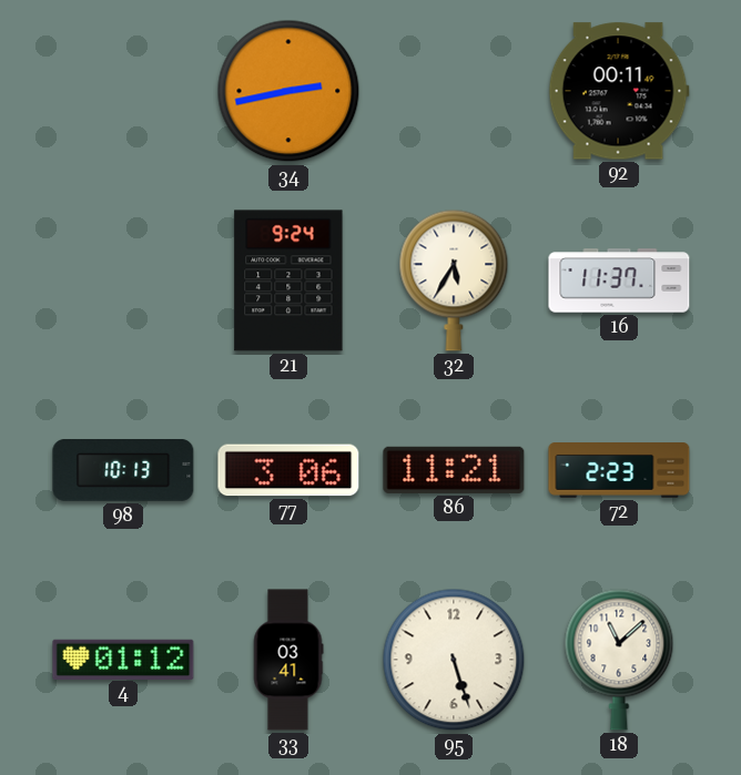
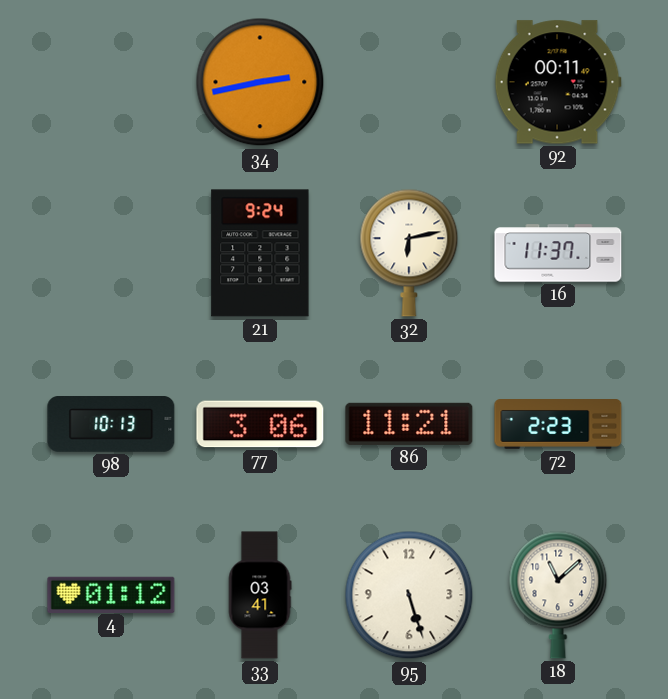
32: 5:35 -> 6:13
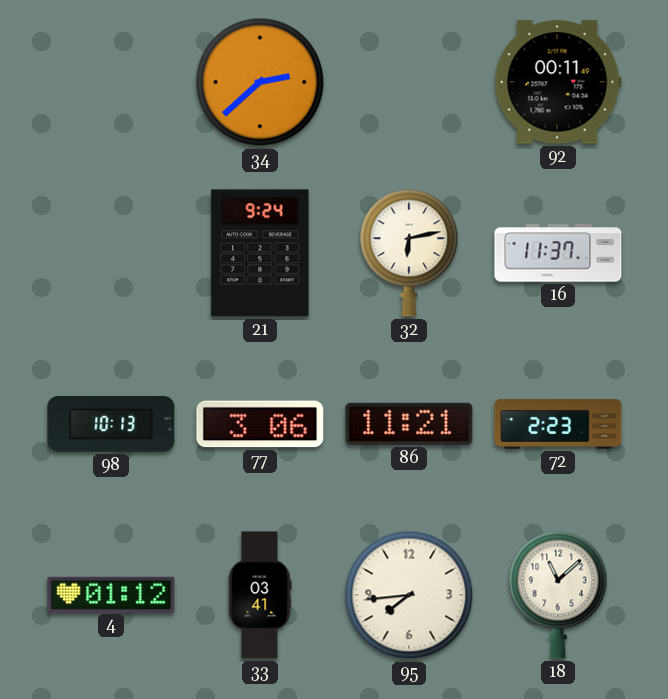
34: 2:43 -> 2:38
95: 5:27 -> 7:44
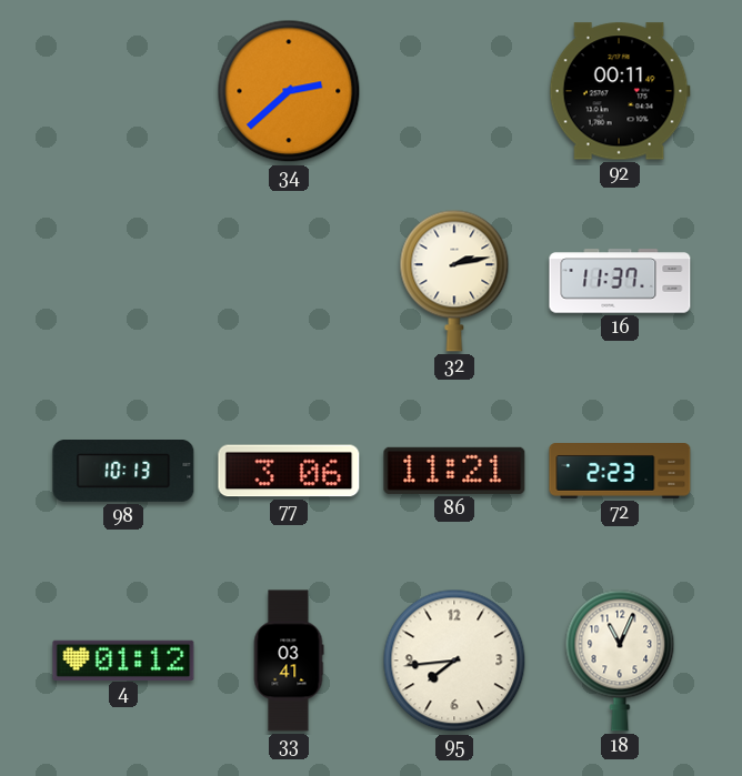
21: 9:24 -> none
32: 6:13 -> 2:13
18: 11:08 -> 11:04
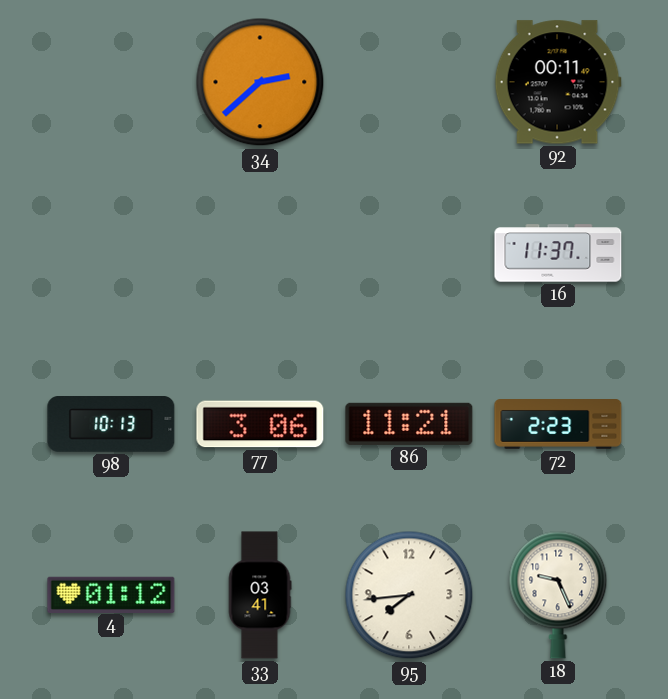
32: 2:13 -> none
18: 11:04 -> 9:26
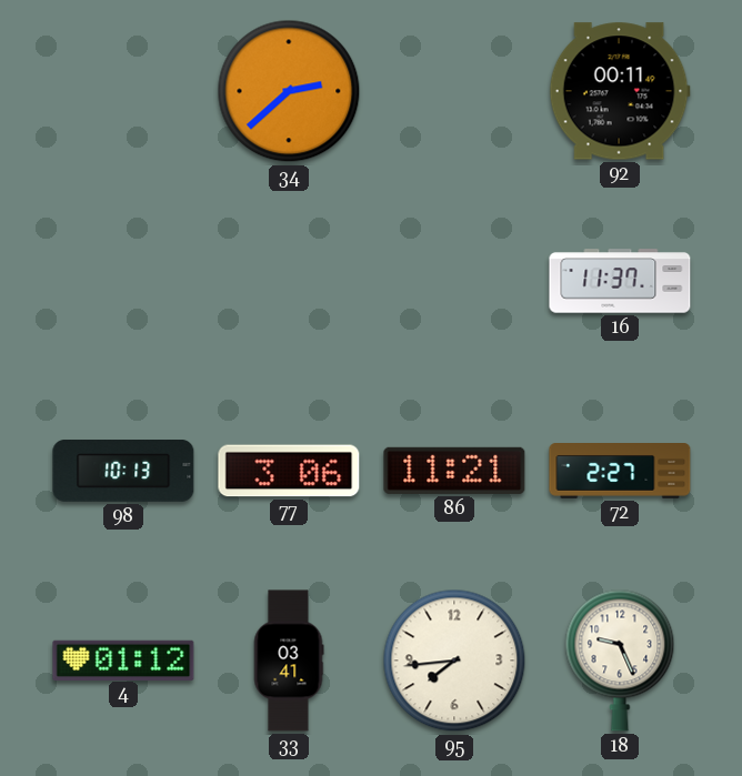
72: 2:23 -> 2:27
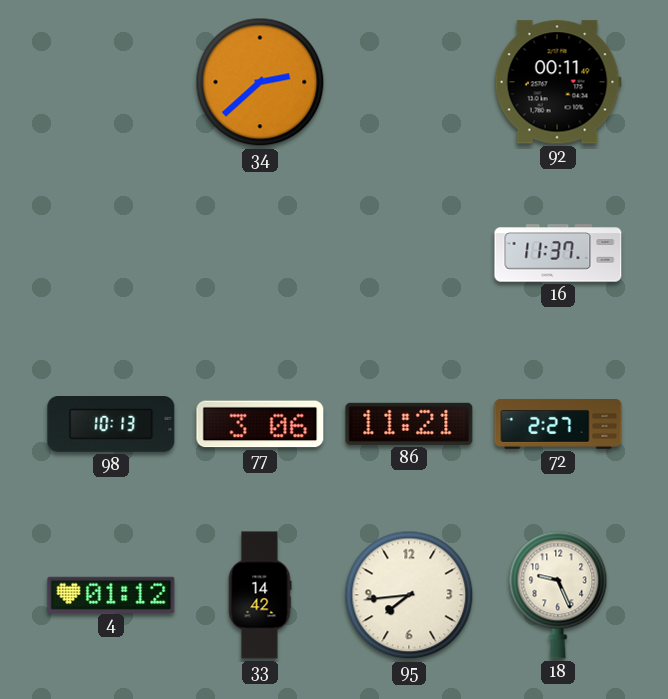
33: 03:41 -> 14:42
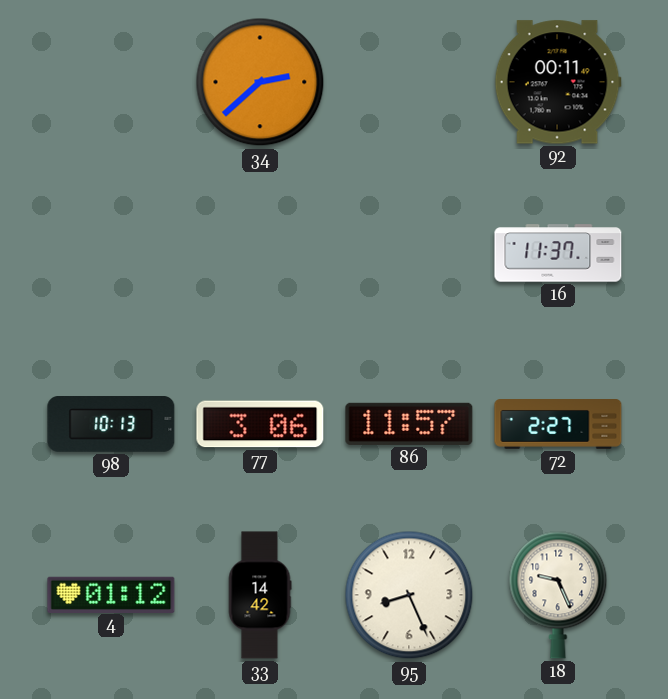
86: 11:21 -> 11:57
95: 7:44 -> 8:26
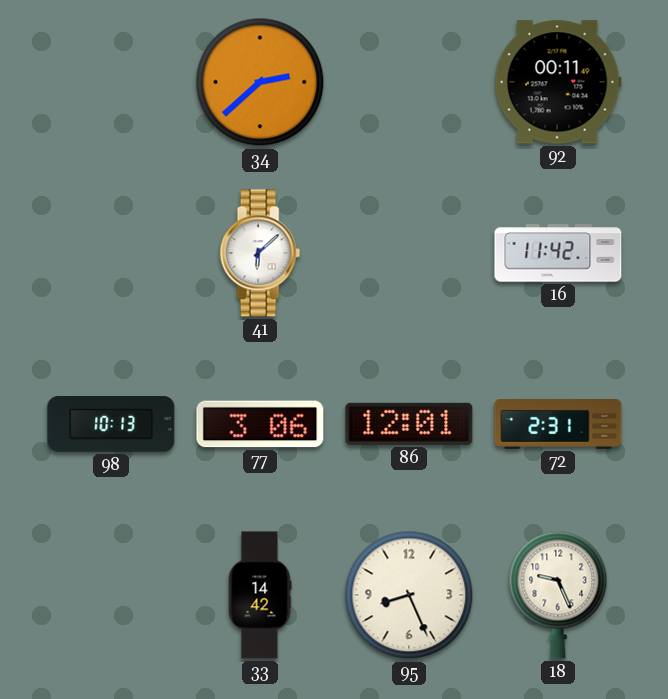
41: none -> 6:08
16: 11:37 -> 11:42
86: 11:57 -> 12:01
72: 2:27 -> 2:31
4: 01:12 -> none
